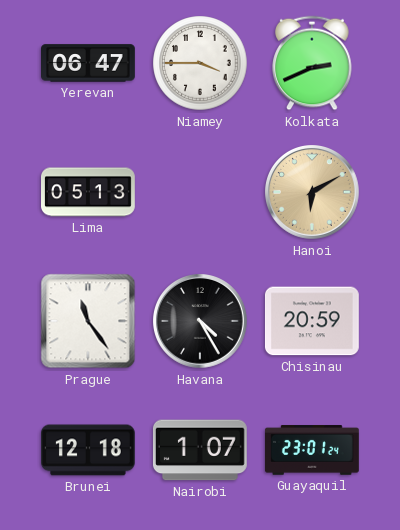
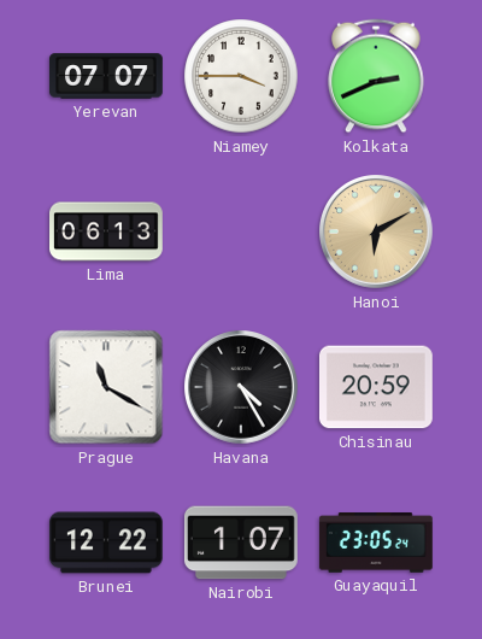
Yerevan: 06:47 -> 07:07
Lima: 05:13 -> 06:13
Prague: 11:24 -> 11:20
Brunei: 12:18 -> 12:22
Guayaquil: 23:01 -> 23:05
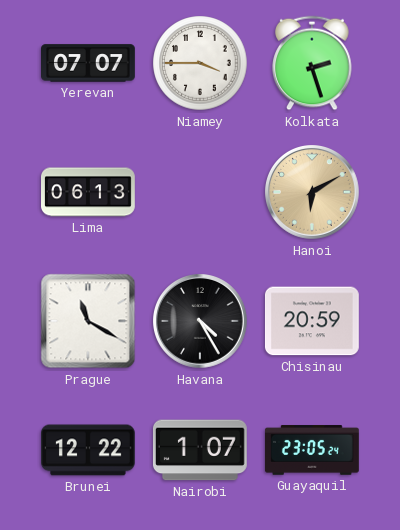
Kolkata: 2:41 -> 2:27
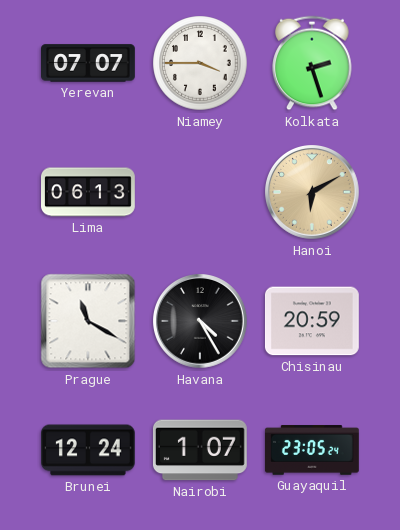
Brunei: 12:22 -> 12:24
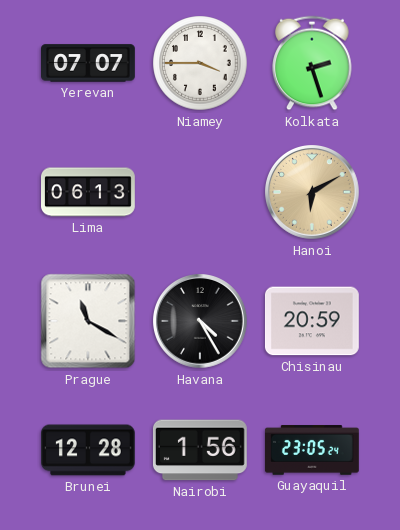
Brunei: 12:24 -> 12:28
Nairobi: 1:07 -> 1:56
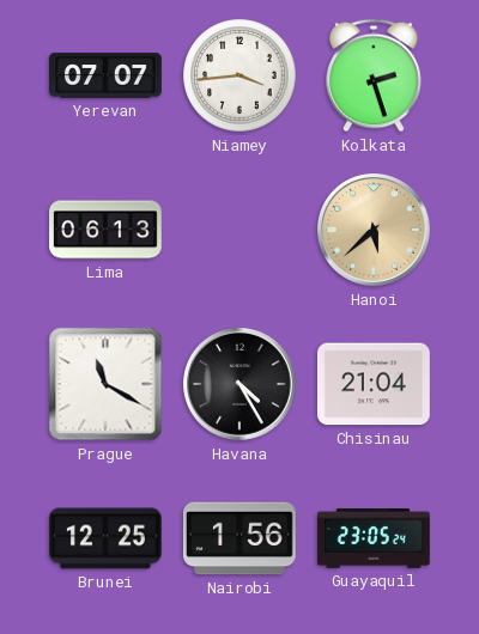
Niamey: 3:45 -> 3:44
Hanoi: 6:10 -> 5:38
Chisinau: 20:59 -> 21:04
Brunei: 12:28 -> 12:25
